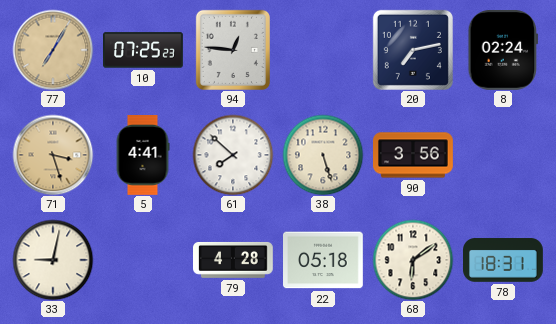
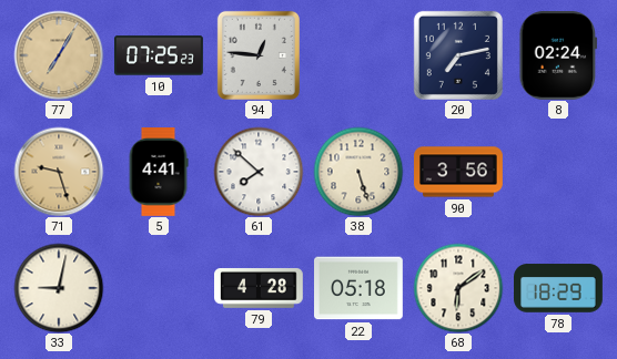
71: 3:27 -> 9:27
78: 18:31 -> 18:29
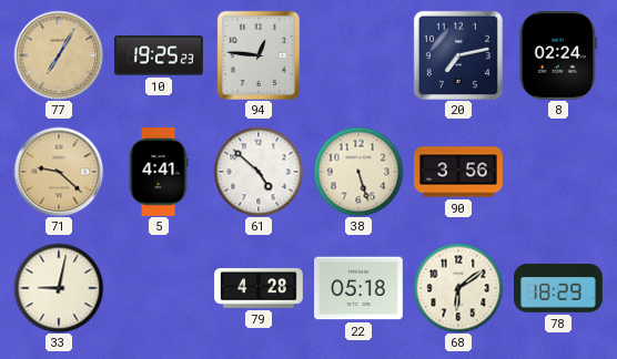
10: 07:25 -> 19:25
71: 9:27 -> 9:22
61: 7:52 -> 4:52
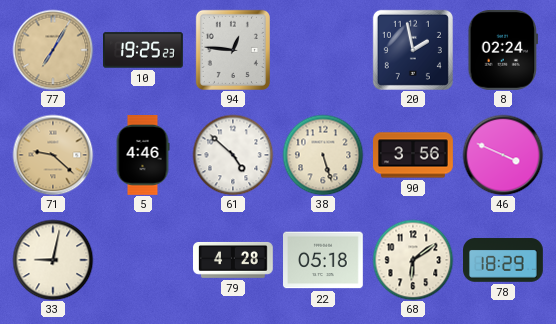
20: 7:13 -> 1:58
5: 4:41 -> 4:46
46: none -> 3:49
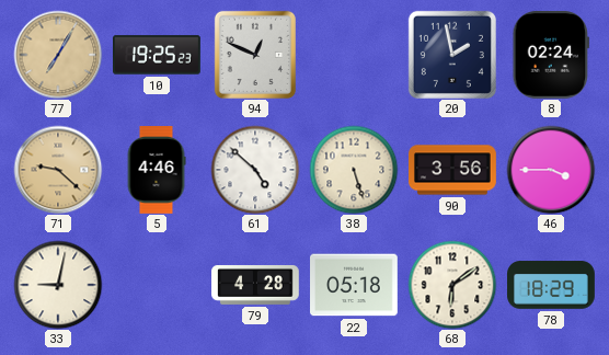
94: 12:46 -> 12:49
46: 3:49 -> 3:45
